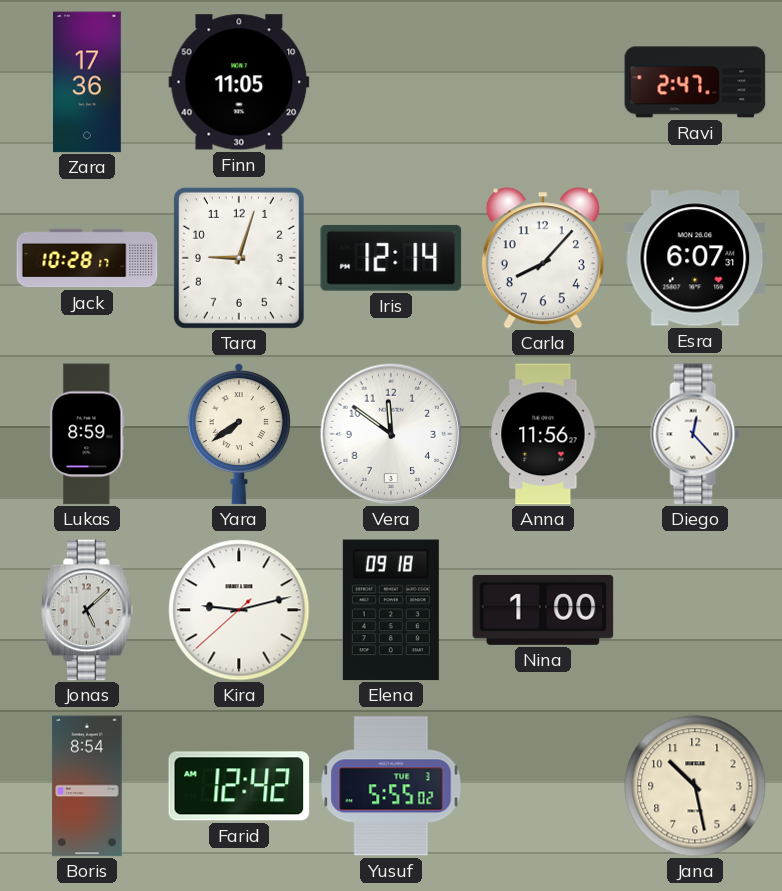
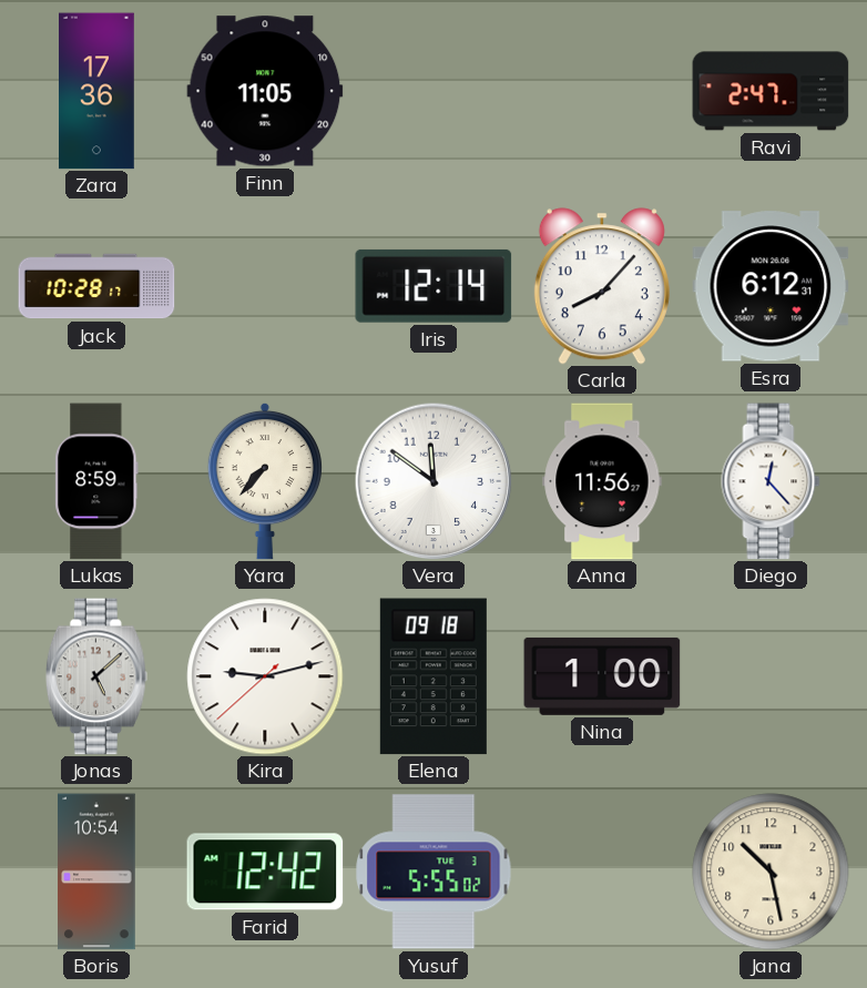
Tara: 9:03 -> none
Esra: 6:07 -> 6:12
Yara: 7:39 -> 7:37
Boris: 8:54 -> 10:54
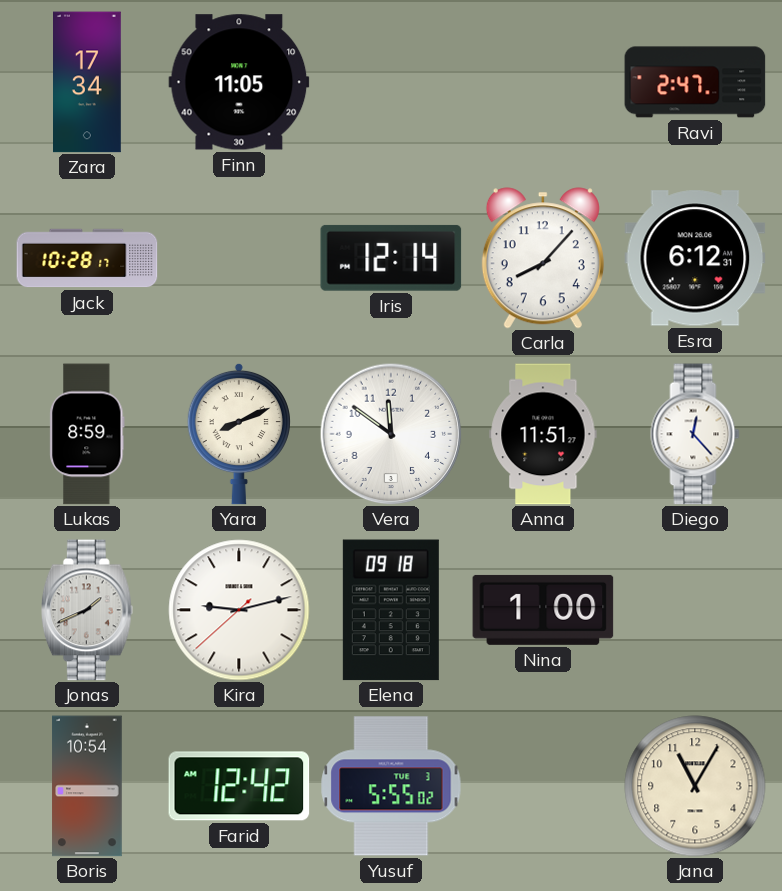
Zara: 17:36 -> 17:34
Yara: 7:37 -> 8:11
Anna: 11:56 -> 11:51
Jonas: 5:08 -> 1:41
Jana: 10:28 -> 11:05
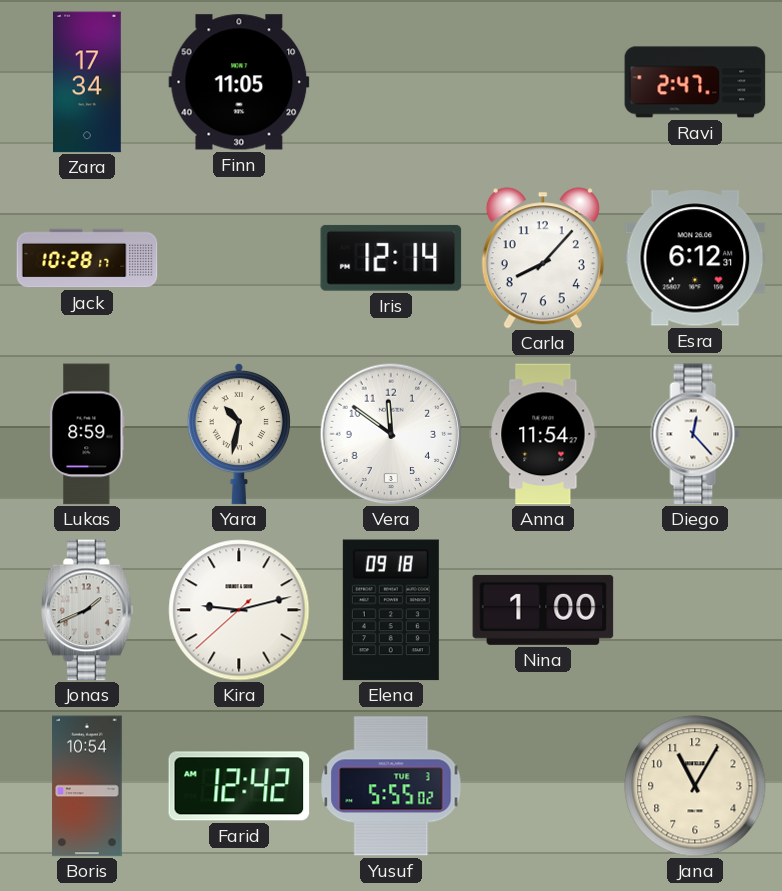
Yara: 8:11 -> 10:32
Anna: 11:51 -> 11:54
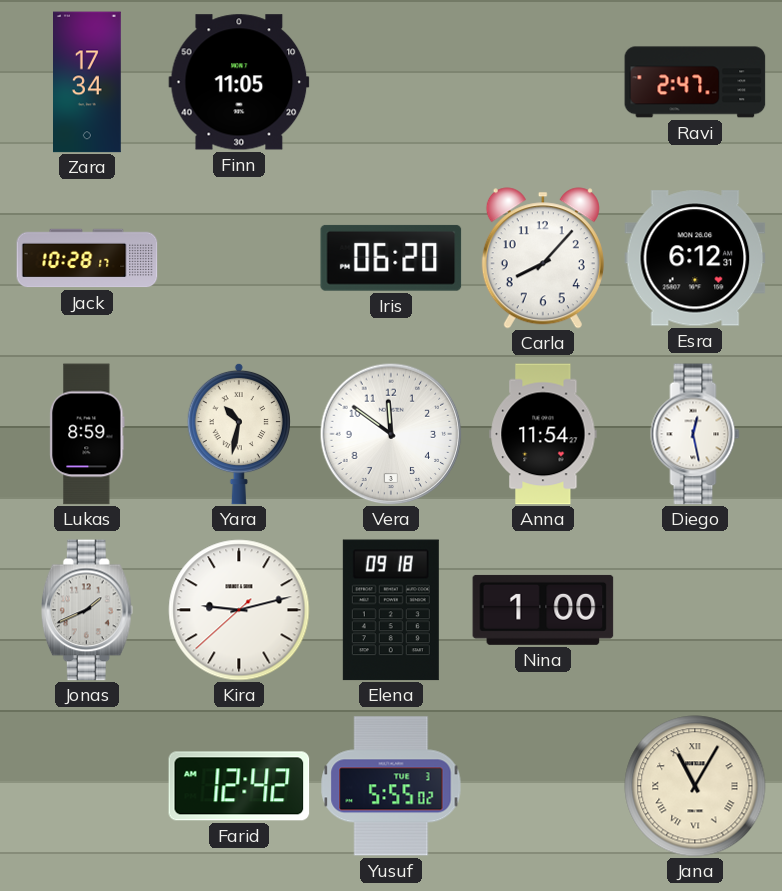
Iris: 12:14 -> 06:20
Diego: 12:23 -> 12:28
Boris: 10:54 -> none
Jana numerals: Arabic -> Roman
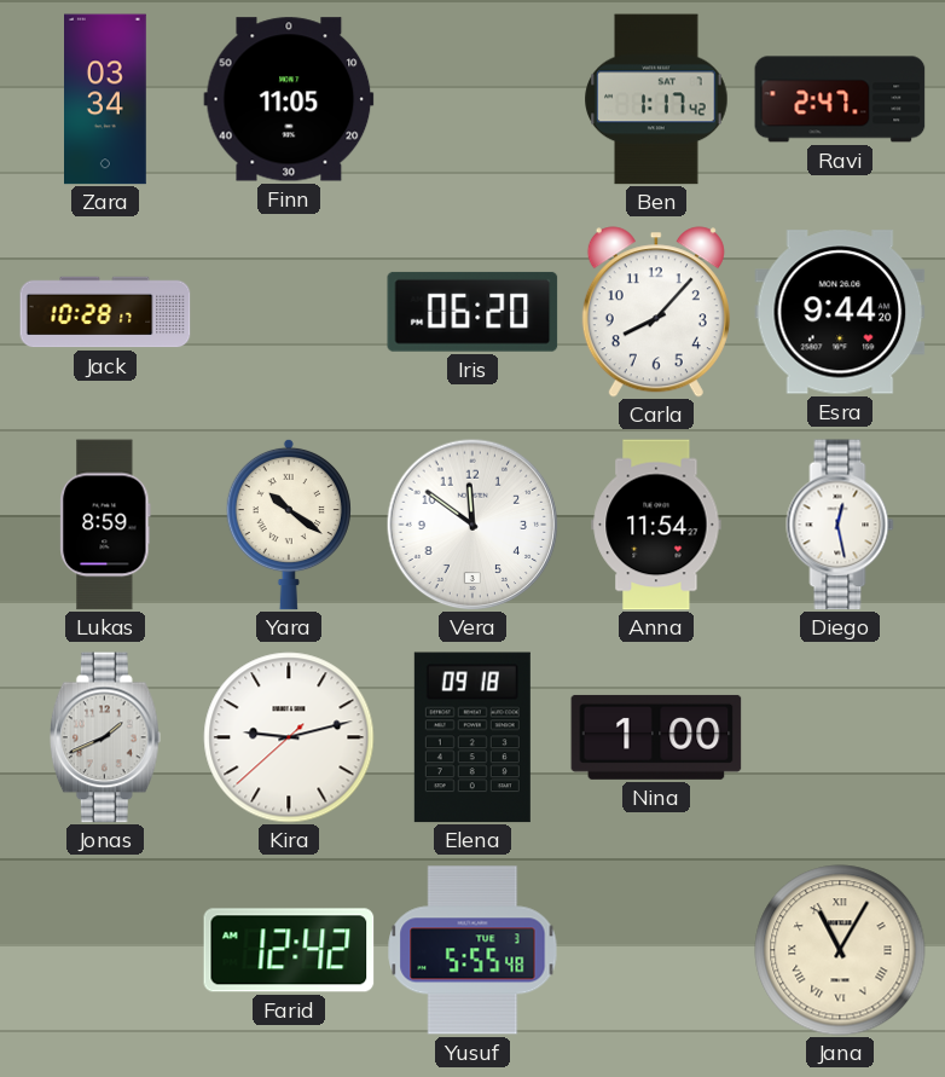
Zara: 17:34 -> 03:34
Ben: none -> 1:17
Esra: 6:12 -> 9:44
Yara: 10:32 -> 10:21
Yusuf: 5:55:02 -> 5:55:48
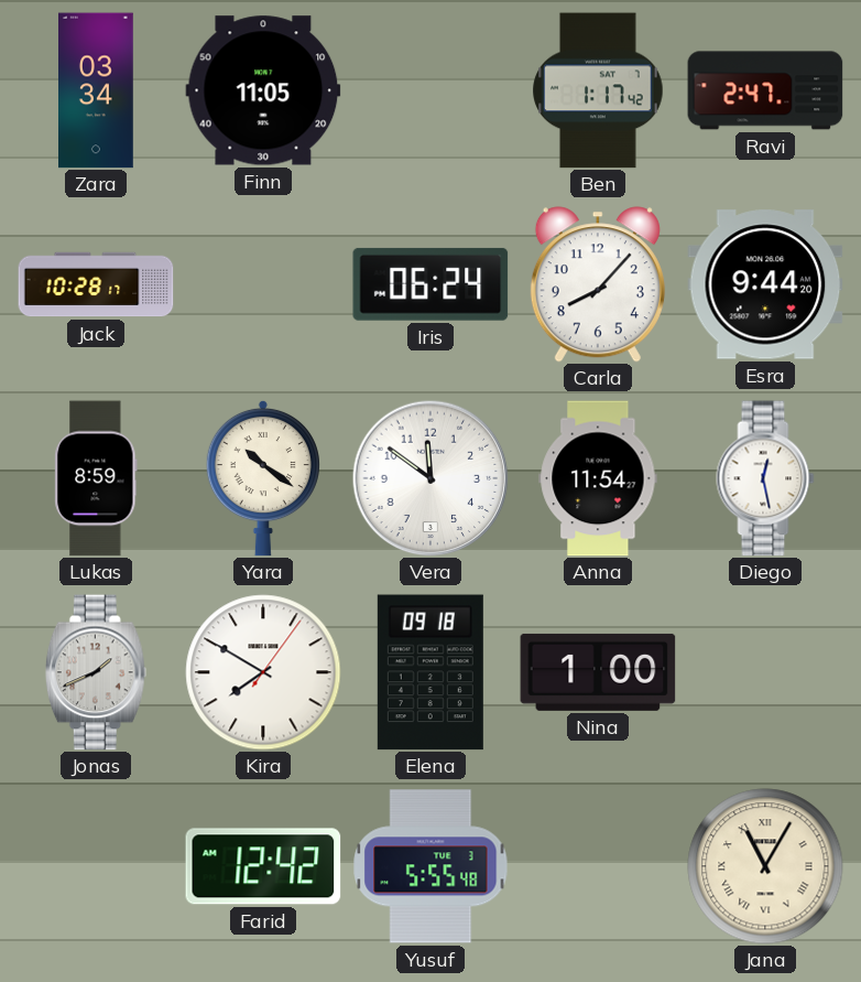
Iris: 06:20 -> 06:24
Kira: 9:12 -> 7:50
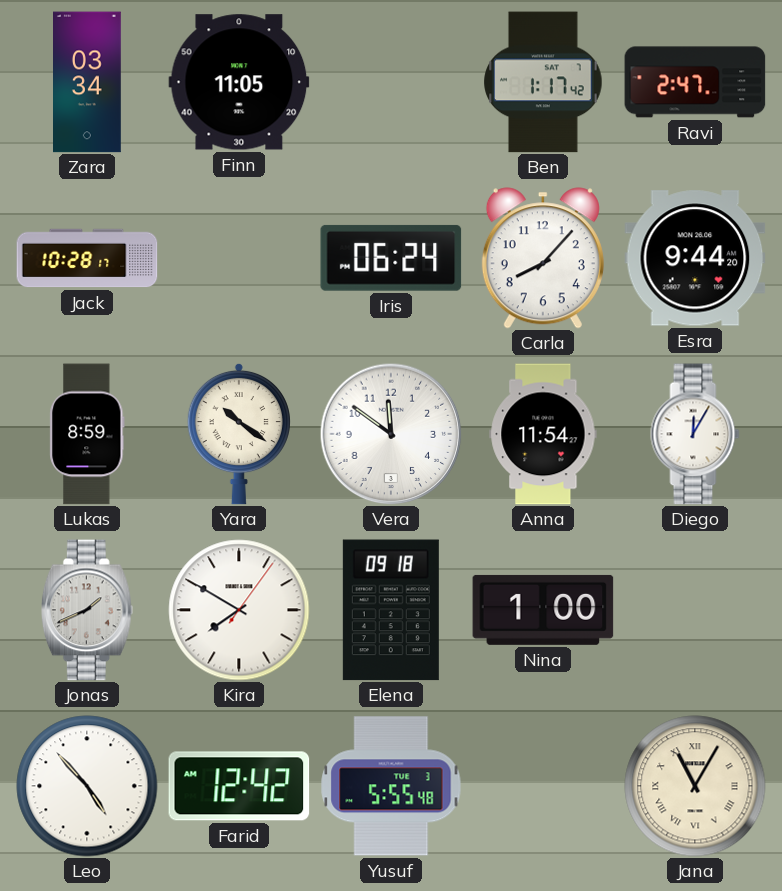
Diego: 12:28 -> 12:05
Leo: none -> 4:53
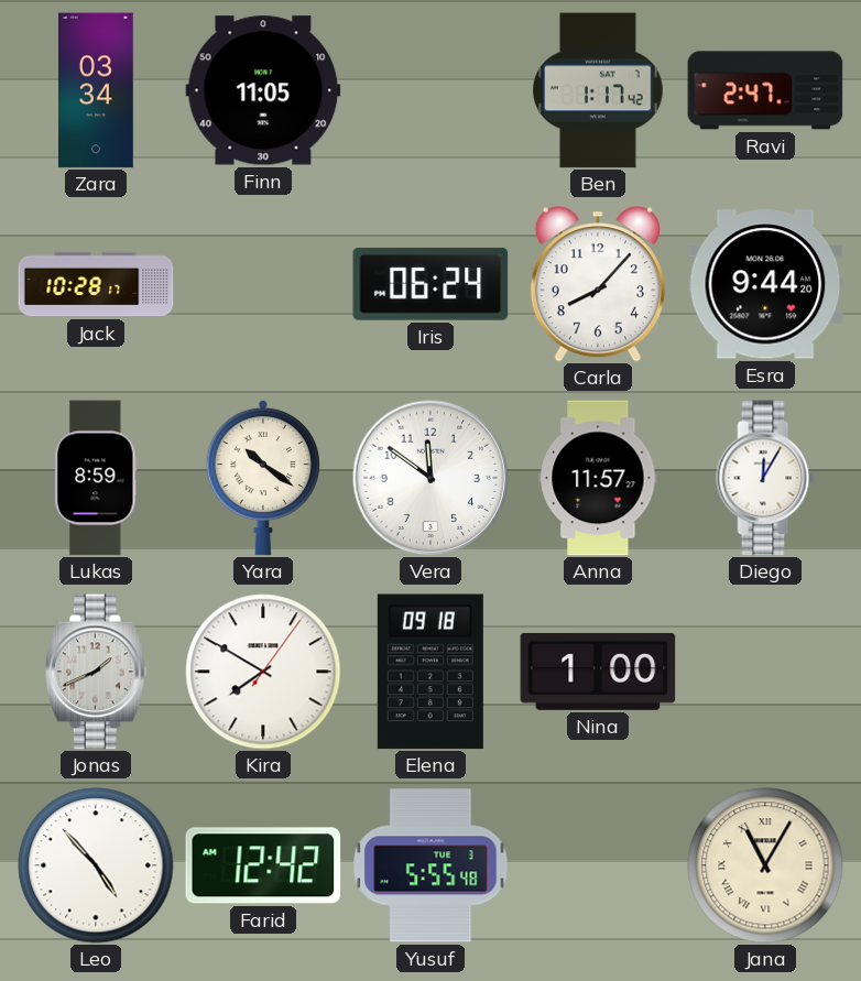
Anna: 11:54 -> 11:57
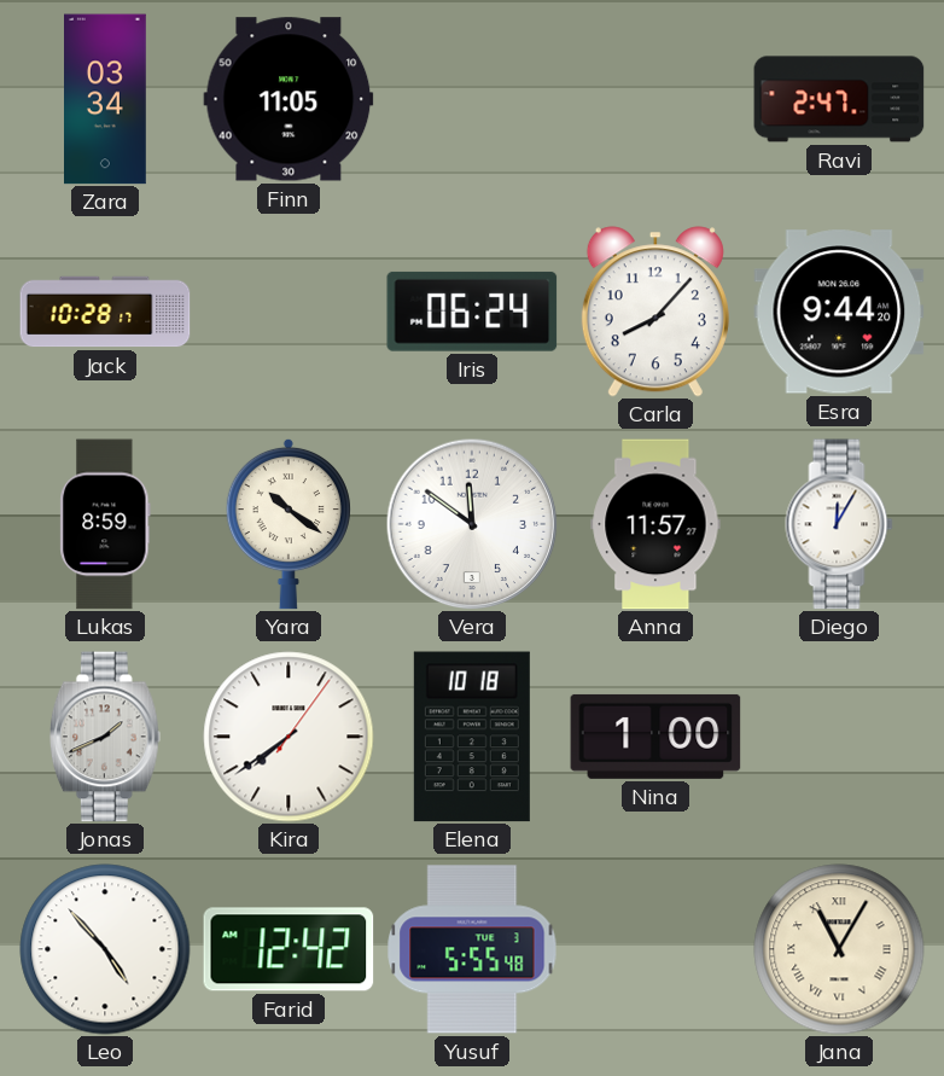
Ben: 1:17 -> none
Kira: 7:50 -> 7:39
Elena: 09:18 -> 10:18
